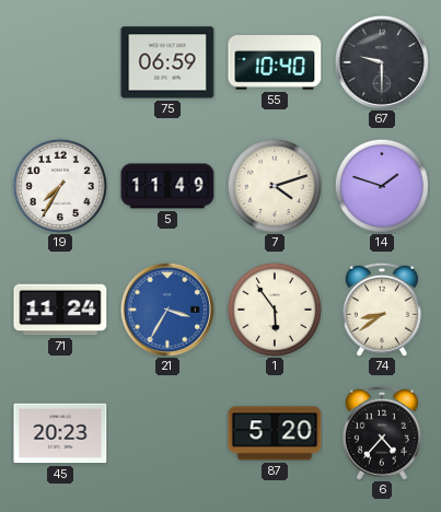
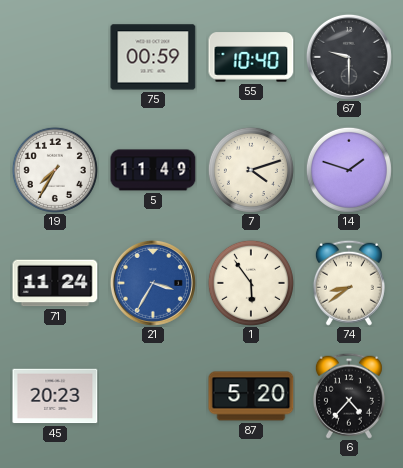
75: 06:59 -> 00:59
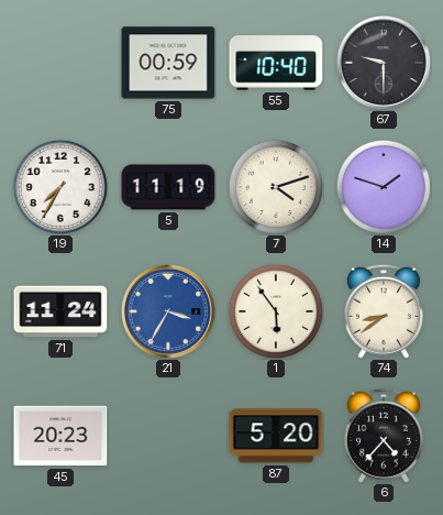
5: 11:49 -> 11:19
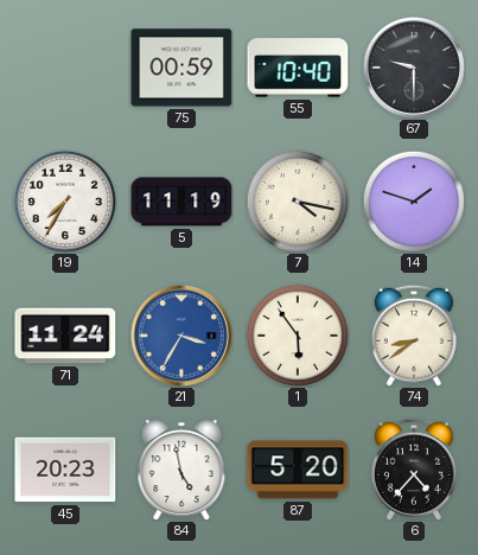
7: 4:12 -> 4:17
84: none -> 4:58
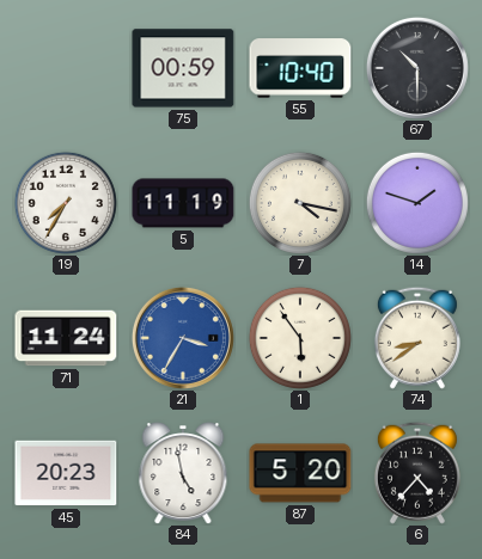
67: 9:30 -> 10:30
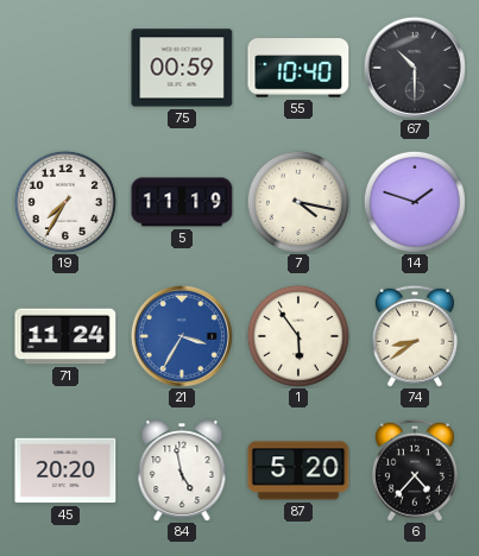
45: 20:23 -> 20:20
